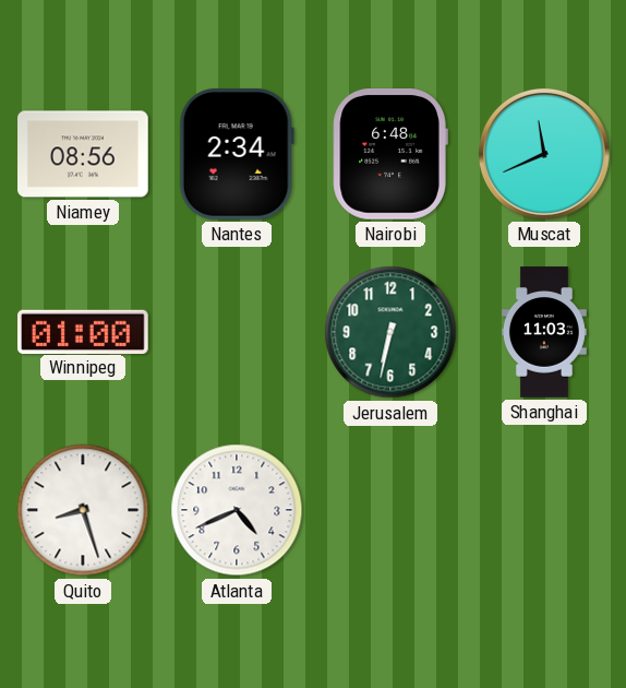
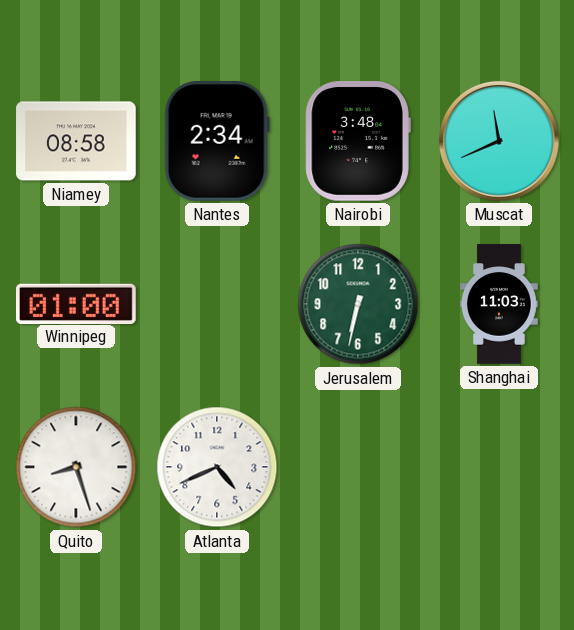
Niamey: 08:56 -> 08:58
Nairobi: 6:48 -> 3:48
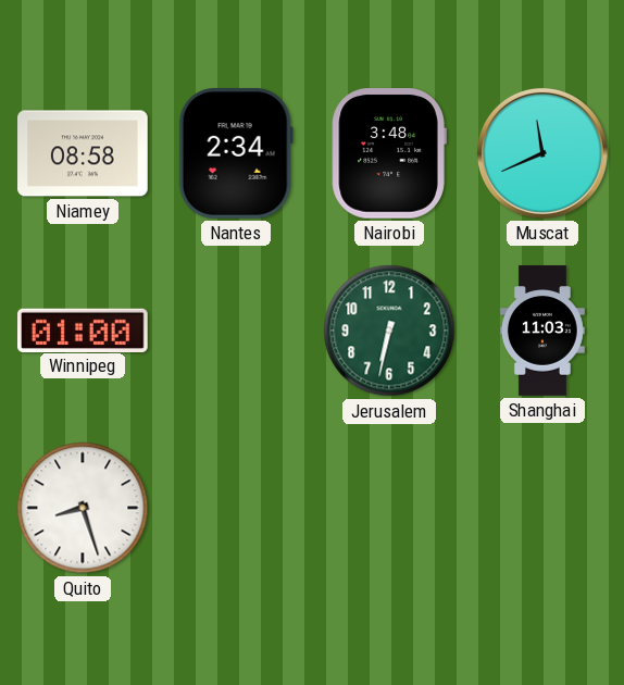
Atlanta: 4:41 -> none
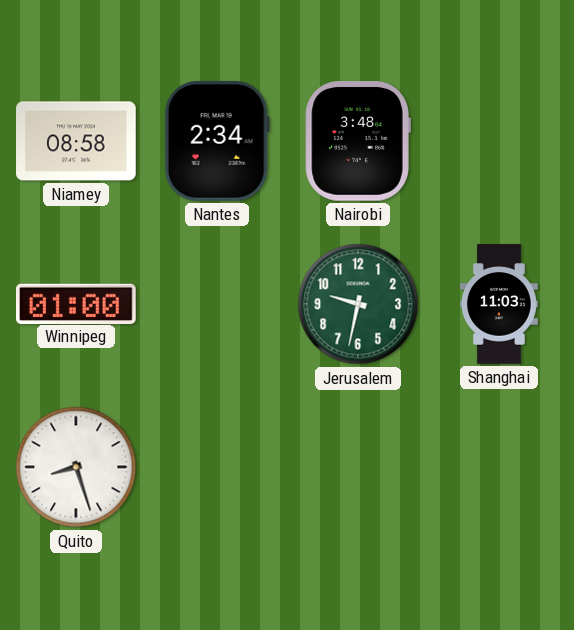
Muscat: 11:41 -> none
Jerusalem: 6:32 -> 9:32
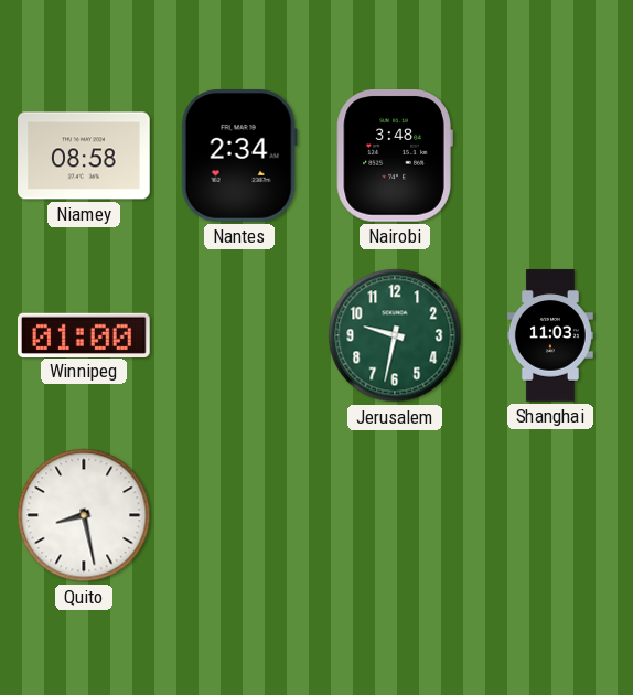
Quito: 8:27 -> 8:28
